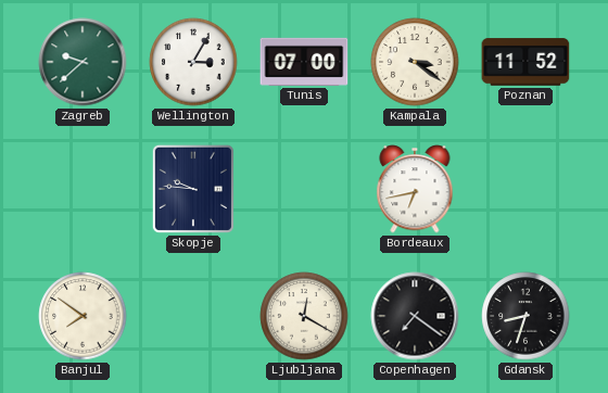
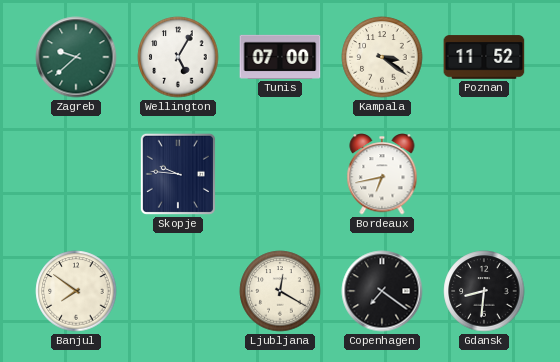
Wellington: 3:05 -> 5:05
Gdansk: 8:33 -> 8:31
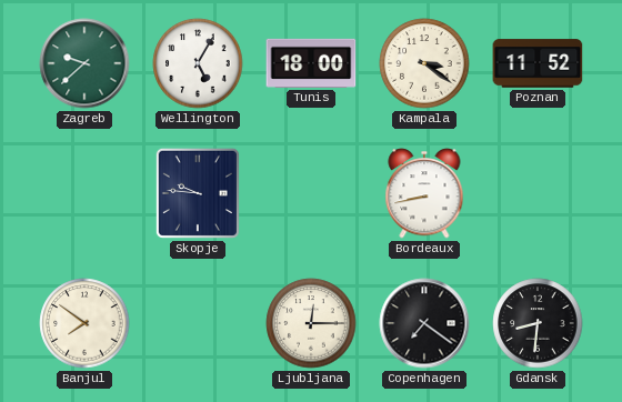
Tunis: 07:00 -> 18:00
Bordeaux: 6:43 -> 8:43
Ljubljana: 12:20 -> 12:15
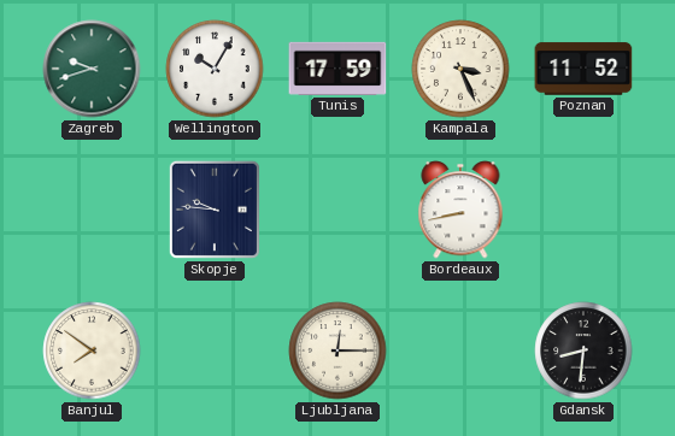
Zagreb: 9:38 -> 9:42
Wellington: 5:05 -> 10:05
Tunis: 18:00 -> 17:59
Kampala: 3:21 -> 3:26
Copenhagen: 7:21 -> none
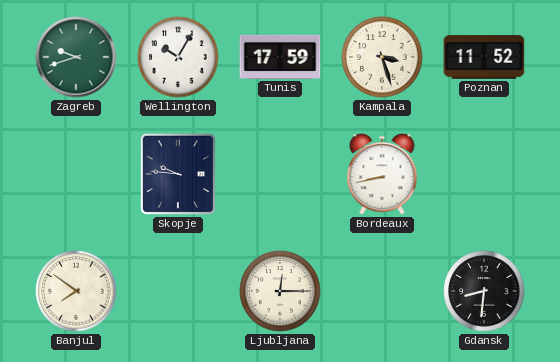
Kampala: 3:26 -> 3:27
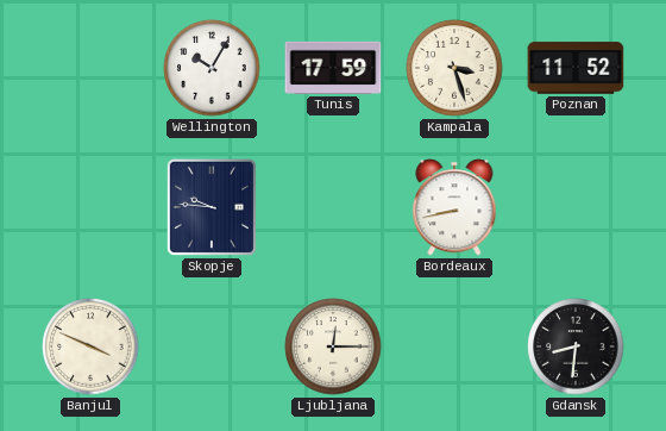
Zagreb: 9:42 -> none
Banjul: 7:51 -> 3:49
